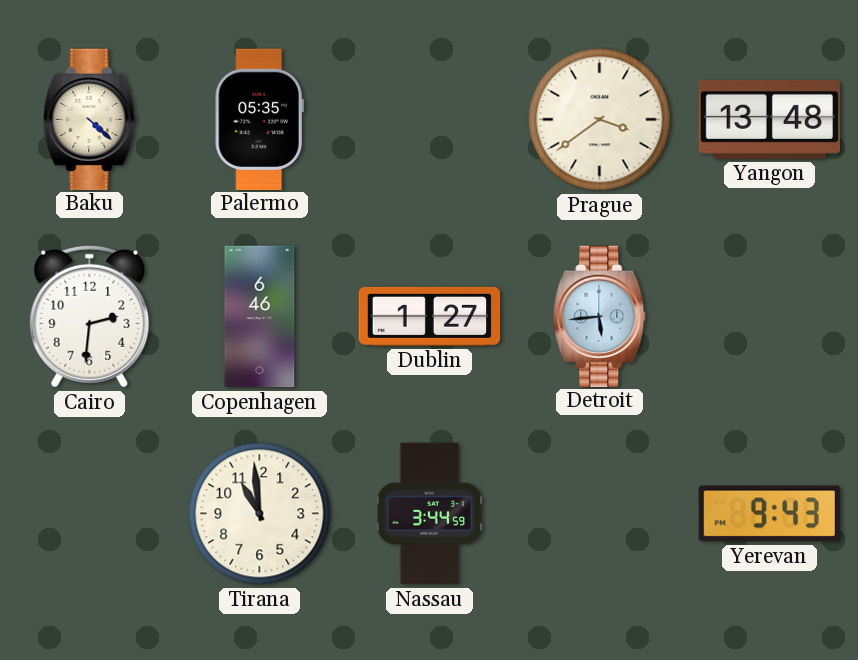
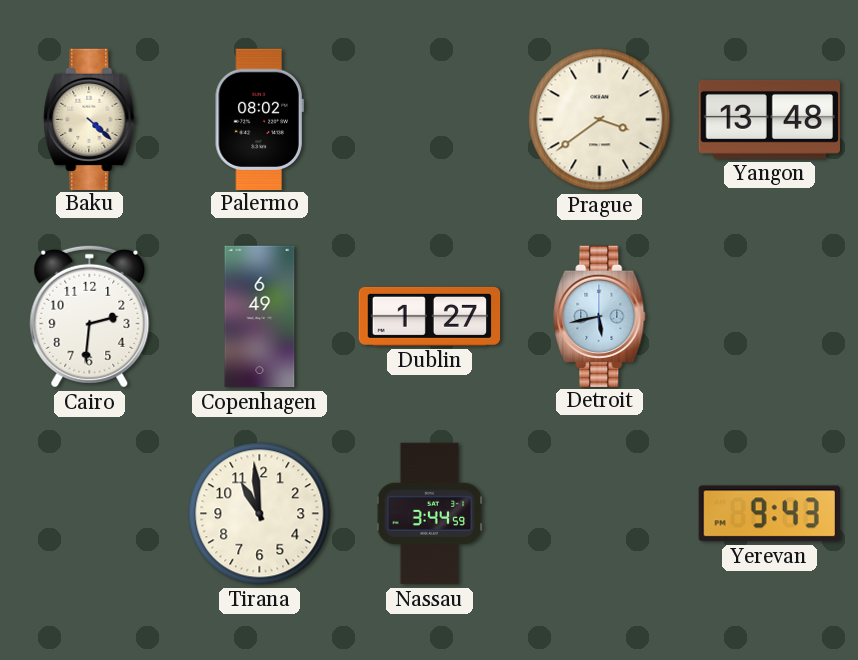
Palermo: 05:35 -> 08:02
Copenhagen: 6:46 -> 6:49
Detroit: 5:44 -> 5:43
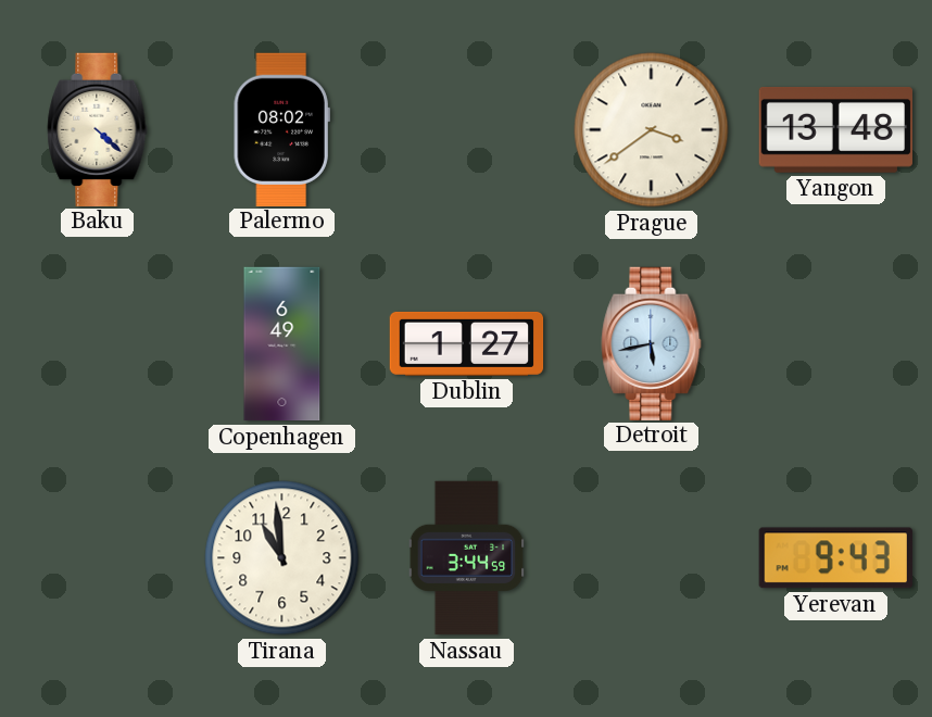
Cairo: 2:31 -> none
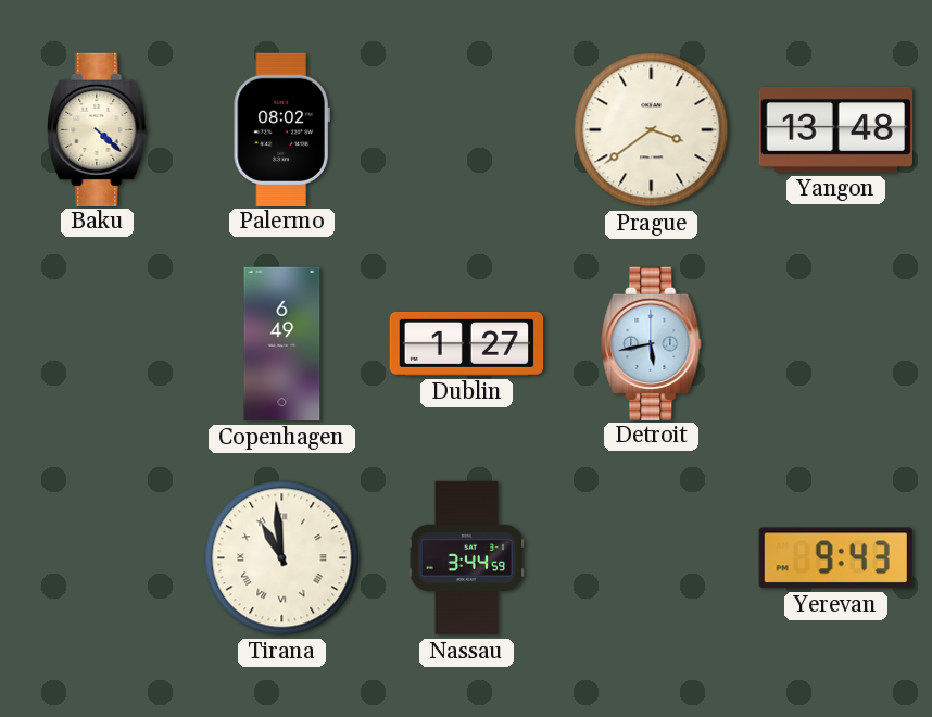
Tirana numerals: Arabic -> Roman
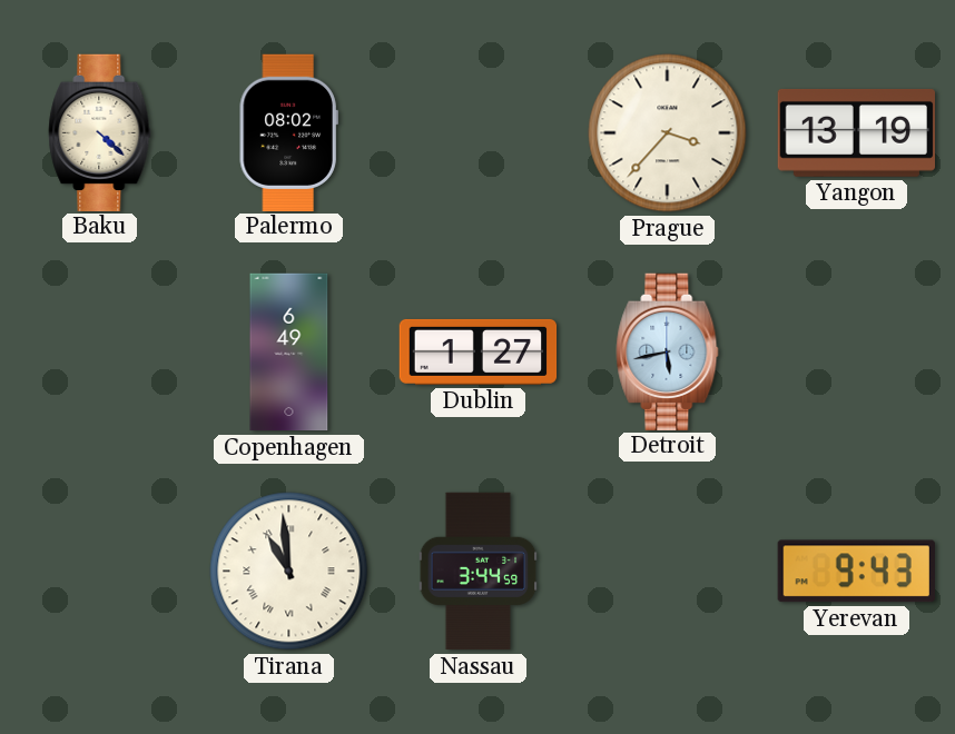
Prague: 3:39 -> 3:37
Yangon: 13:48 -> 13:19
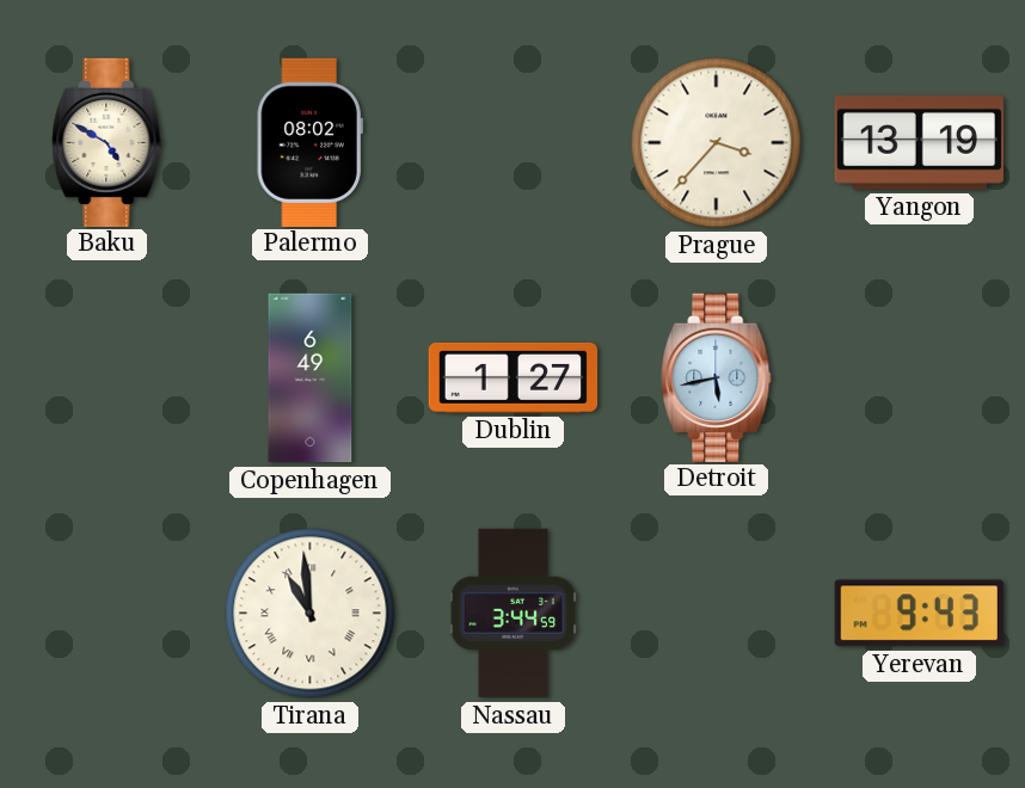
Baku: 4:22 -> 4:50
